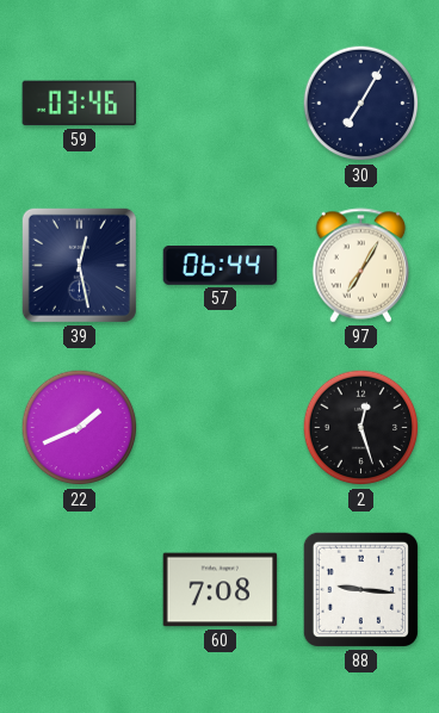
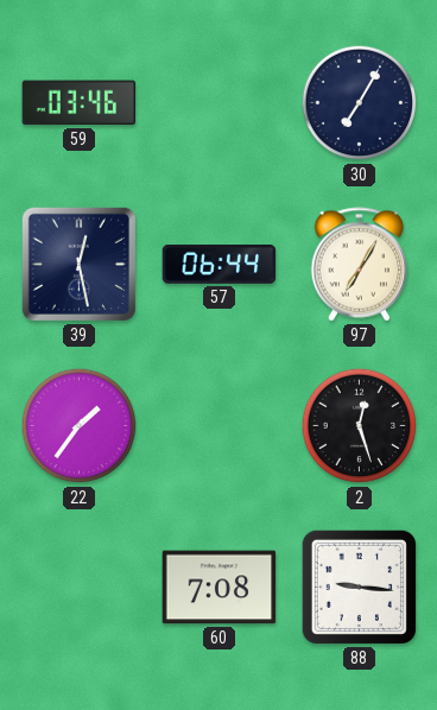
22: 1:41 -> 1:36
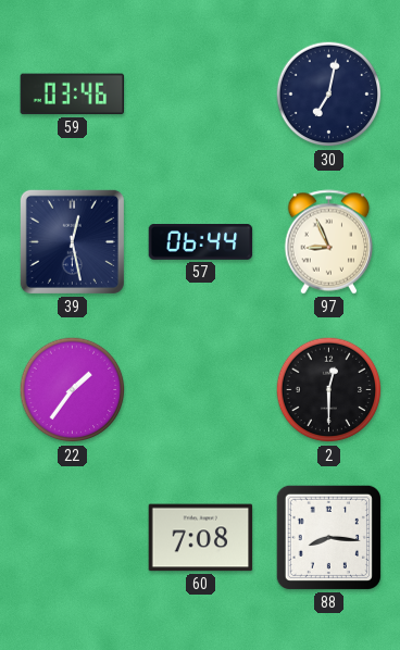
30: 7:05 -> 7:02
97: 7:05 -> 8:56
2: 12:27 -> 12:30
88: 9:16 -> 8:16
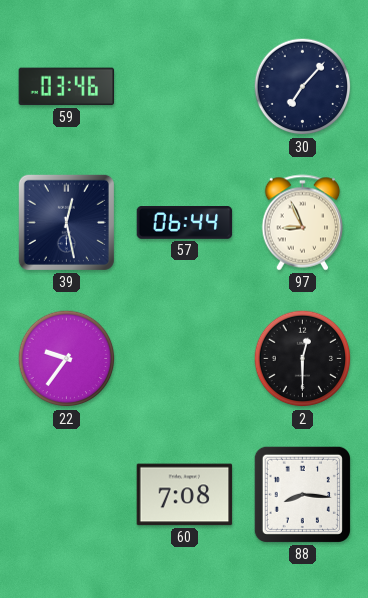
30: 7:02 -> 7:07
22: 1:36 -> 9:36
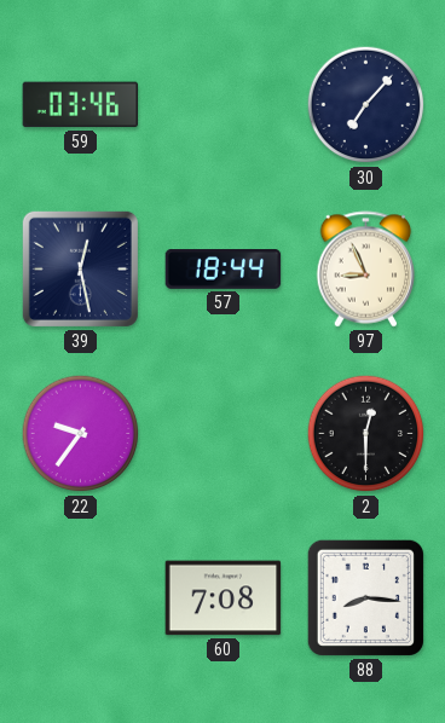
57: 06:44 -> 18:44
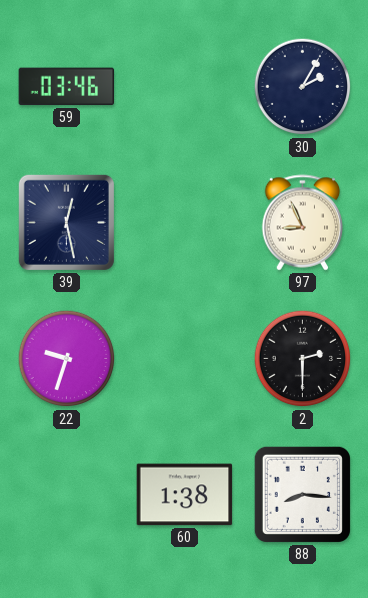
30: 7:07 -> 2:05
57: 18:44 -> none
22: 9:36 -> 9:33
2: 12:30 -> 2:30
60: 7:08 -> 1:38
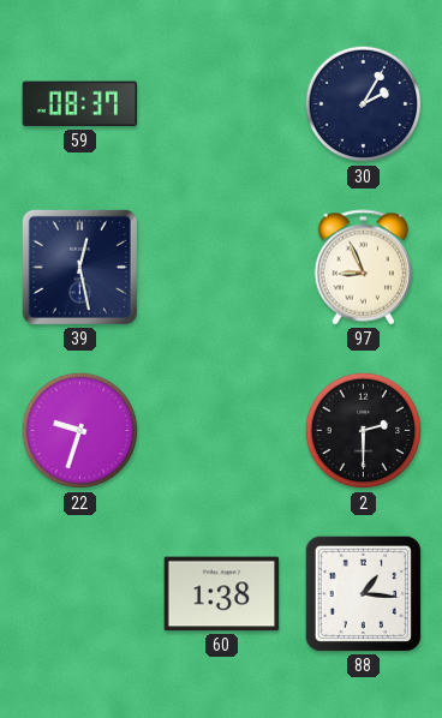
59: 03:46 -> 08:37
88: 8:16 -> 1:16
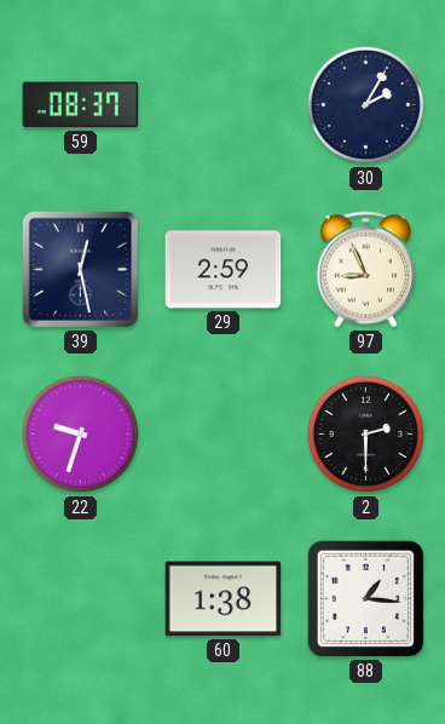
29: none -> 2:59
